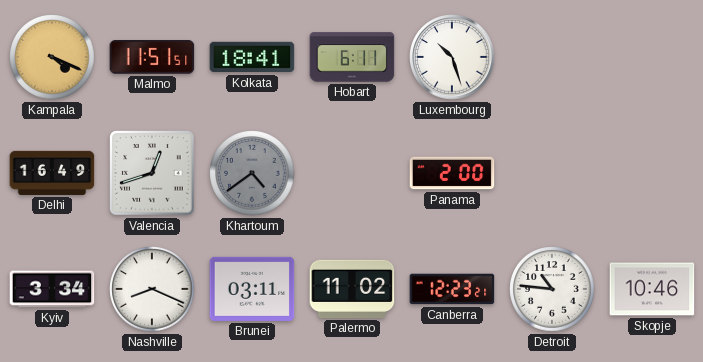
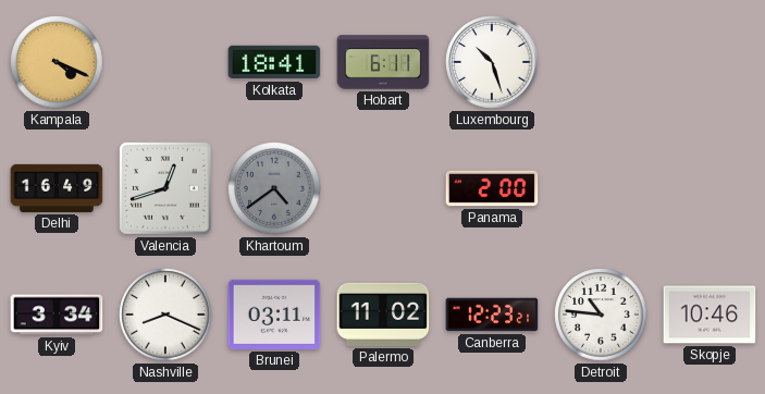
Malmo: 11:51 -> none
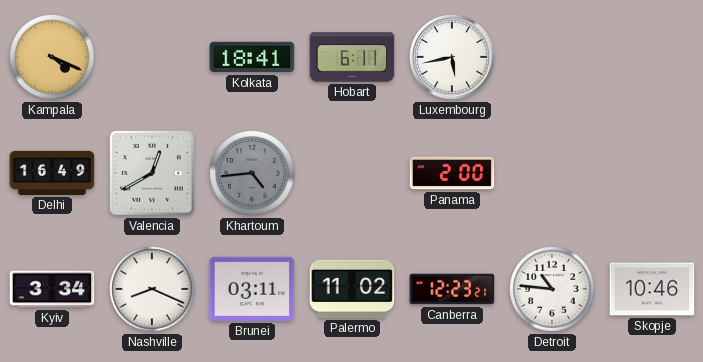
Luxembourg: 10:27 -> 5:43
Valencia: 12:42 -> 12:40
Khartoum: 4:39 -> 4:44
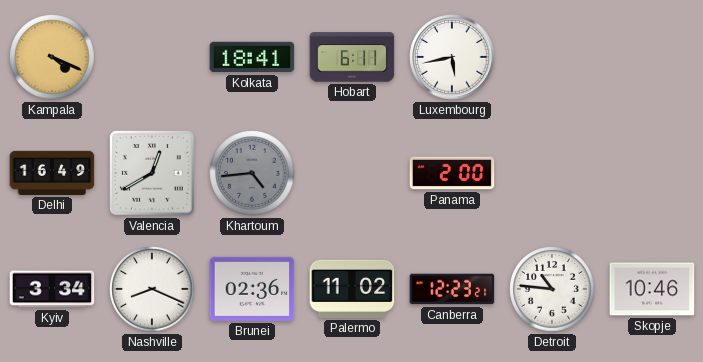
Brunei: 03:11 -> 02:36
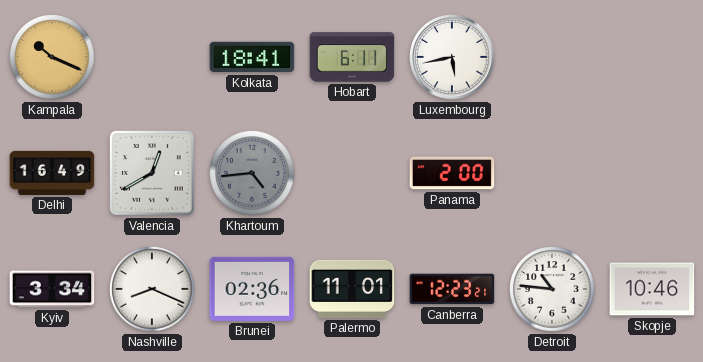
Kampala: 4:19 -> 10:19
Palermo: 11:02 -> 11:01
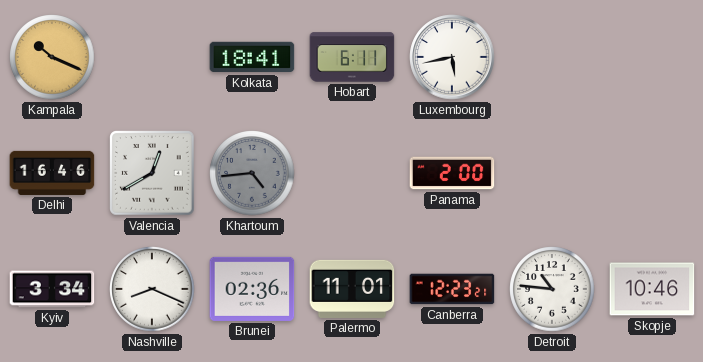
Delhi: 16:49 -> 16:46
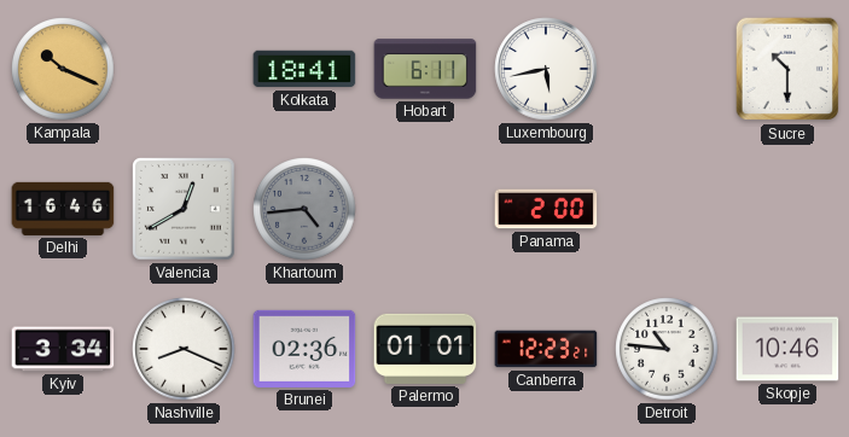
Sucre: none -> 10:30
Palermo: 11:01 -> 01:01
